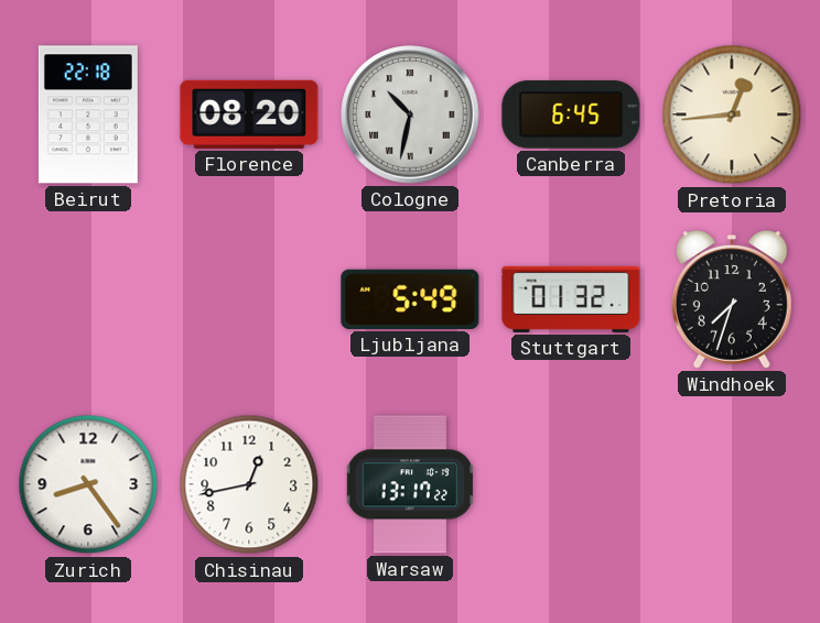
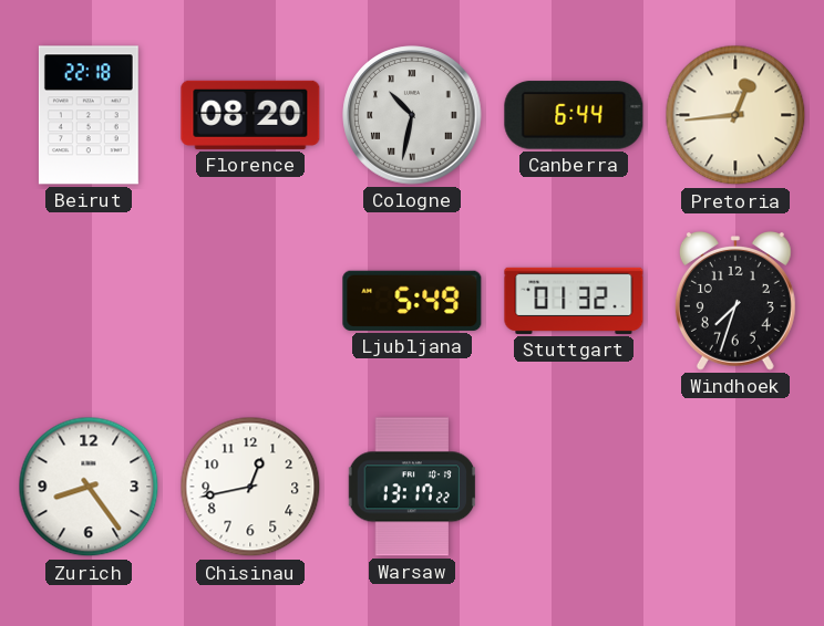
Canberra: 6:45 -> 6:44
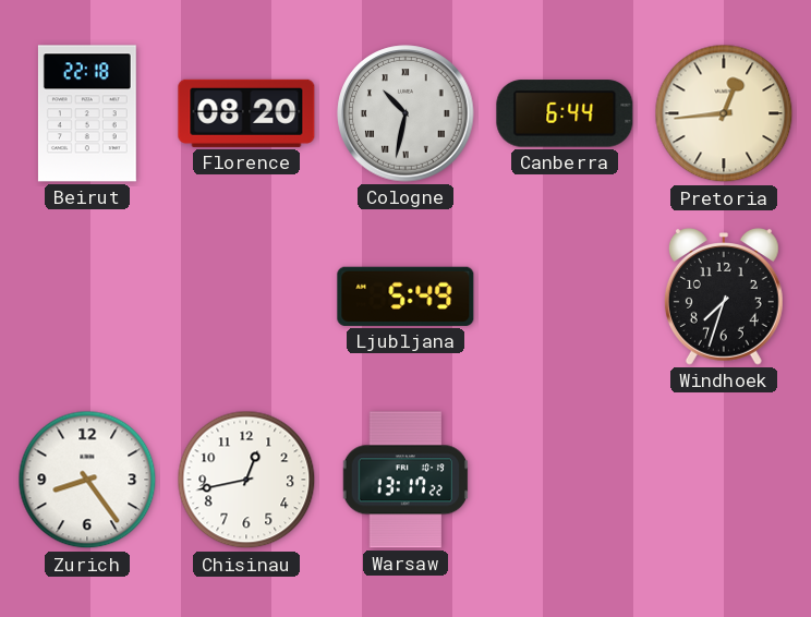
Stuttgart: 01:32 -> none
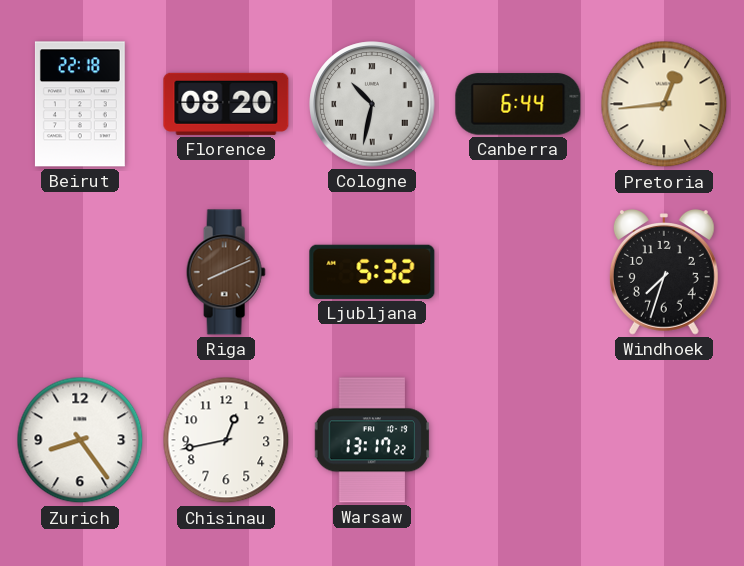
Riga: none -> 8:11
Ljubljana: 5:49 -> 5:32
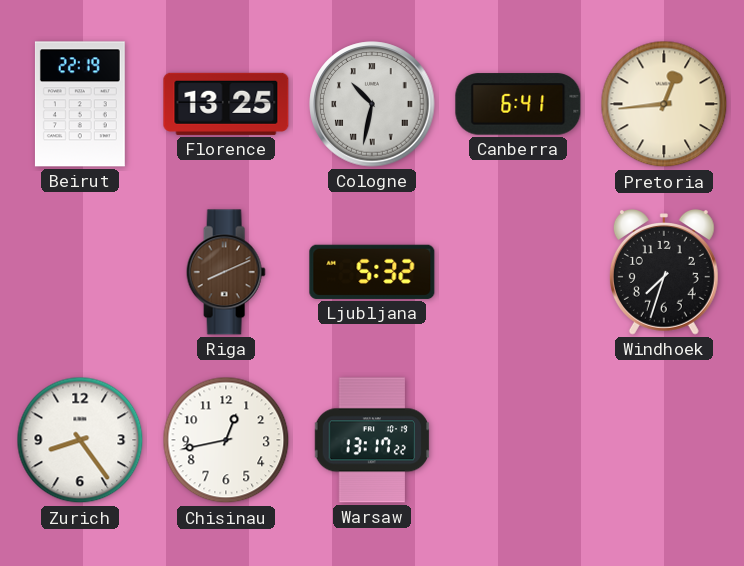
Beirut: 22:18 -> 22:19
Florence: 08:20 -> 13:25
Canberra: 6:44 -> 6:41
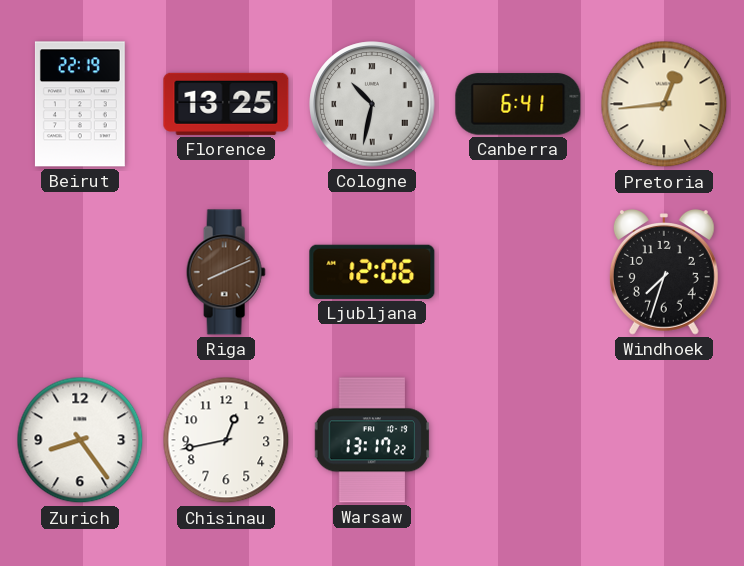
Ljubljana: 5:32 -> 12:06
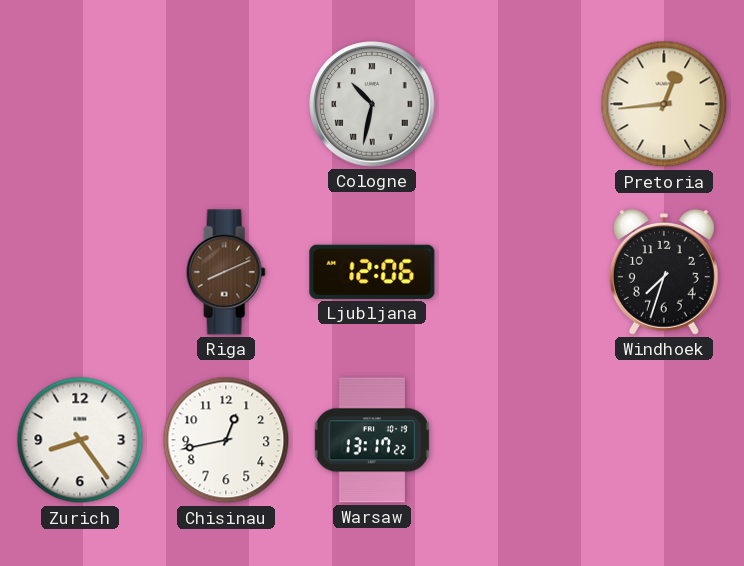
Beirut: 22:19 -> none
Florence: 13:25 -> none
Canberra: 6:41 -> none
